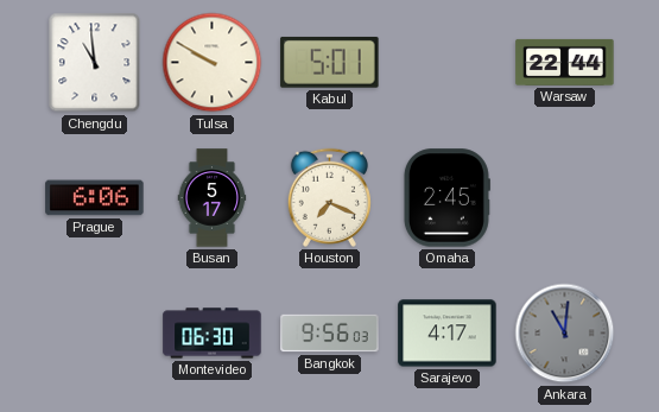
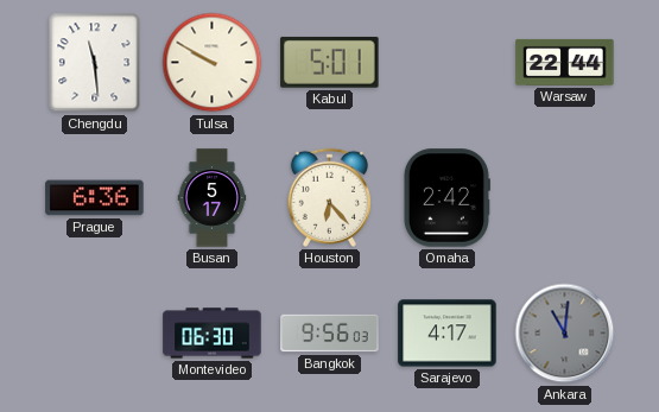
Chengdu: 10:59 -> 11:29
Prague: 6:06 -> 6:36
Houston: 7:19 -> 6:23
Omaha: 2:45 -> 2:42
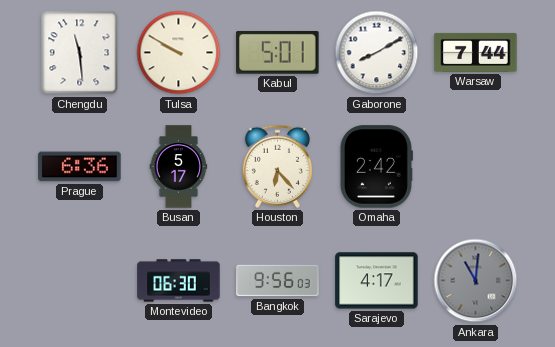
Gaborone: none -> 8:10
Warsaw: 22:44 -> 7:44
